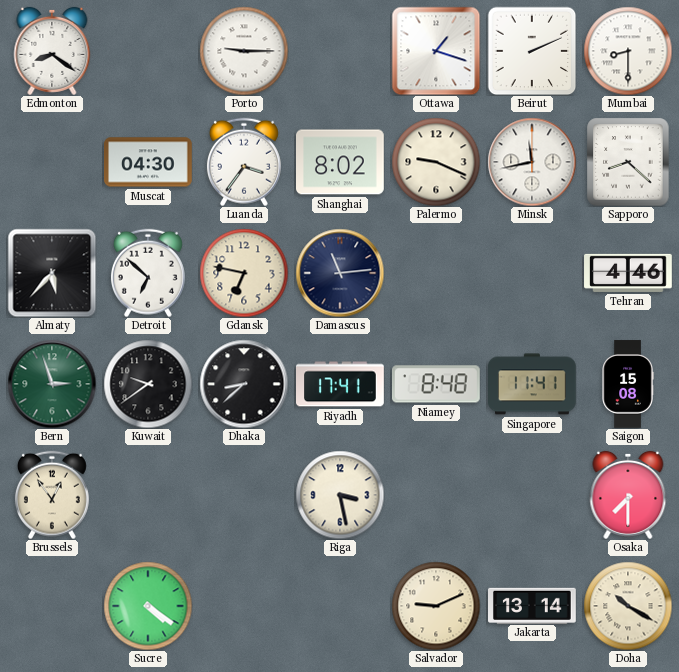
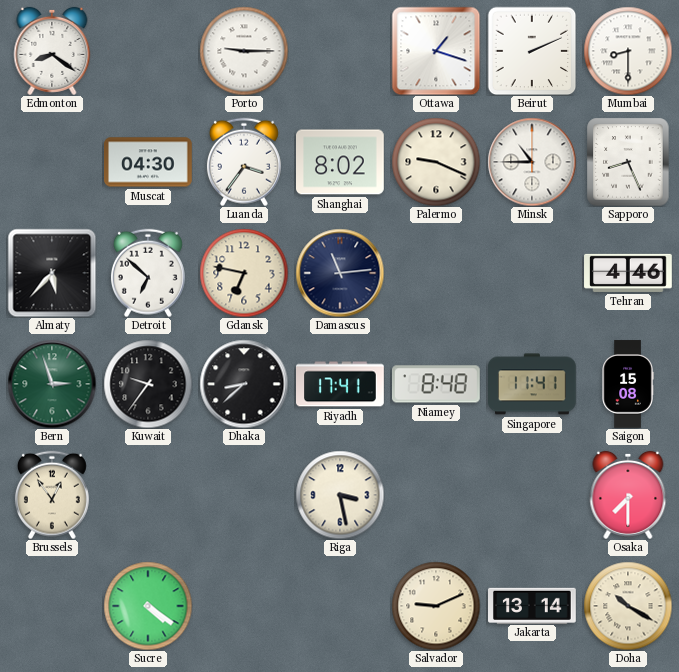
Minsk: 11:43 -> 10:45
Sapporo: 8:22 -> 8:26
Kuwait: 9:39 -> 9:36
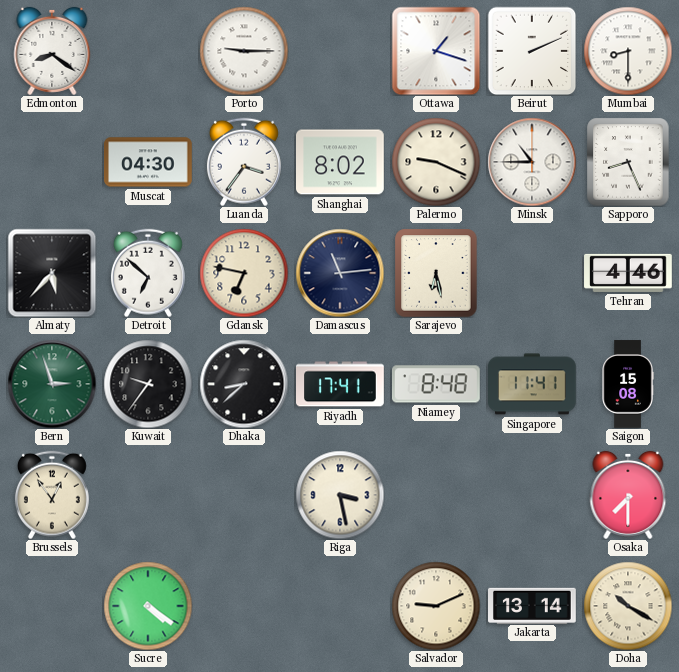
Sarajevo: none -> 6:28
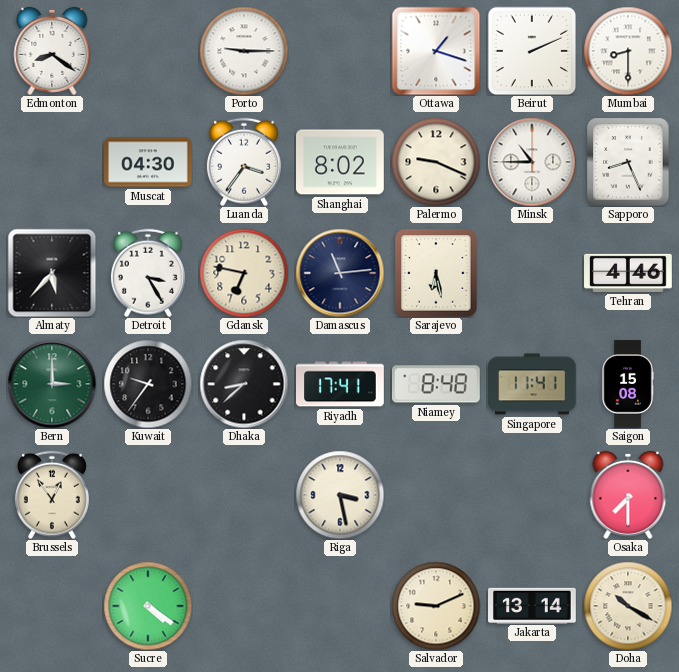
Detroit: 6:52 -> 3:25
Bern: 2:57 -> 3:00
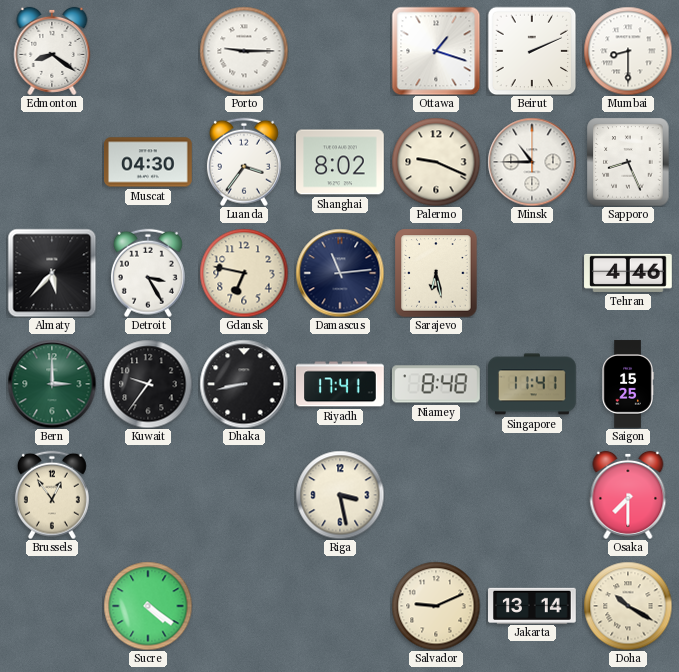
Dhaka: 8:38 -> 8:43
Saigon: 15:08 -> 15:25
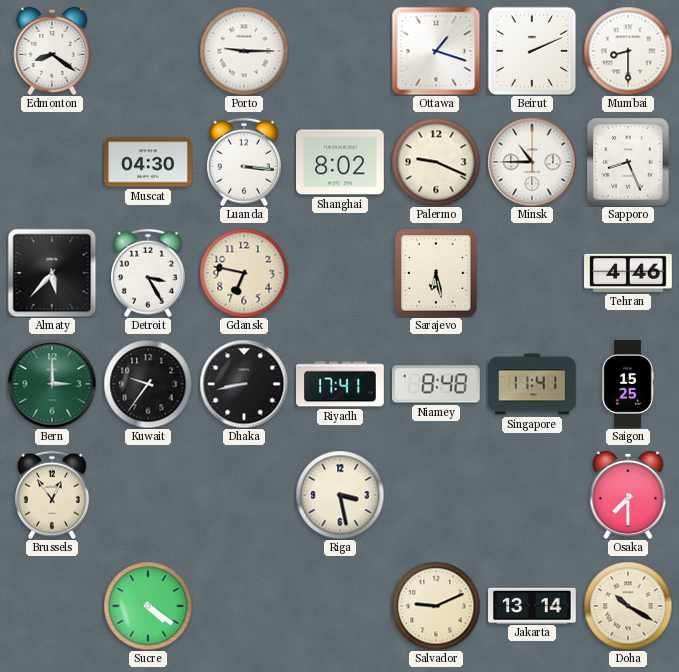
Luanda: 3:36 -> 3:16
Damascus: 11:14 -> none
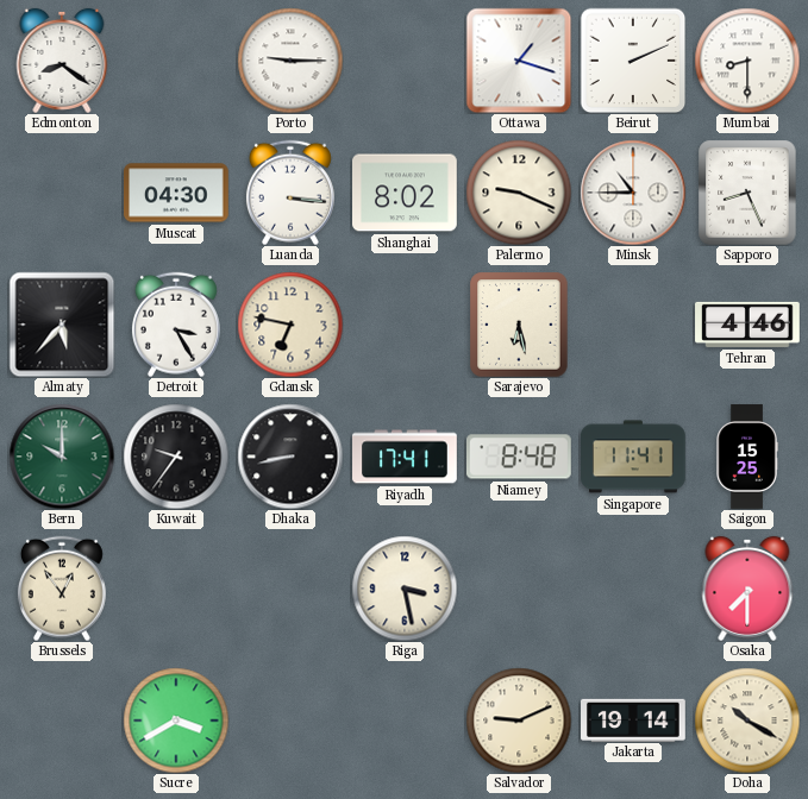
Bern: 3:00 -> 10:00
Sucre: 4:21 -> 3:40
Jakarta: 13:14 -> 19:14
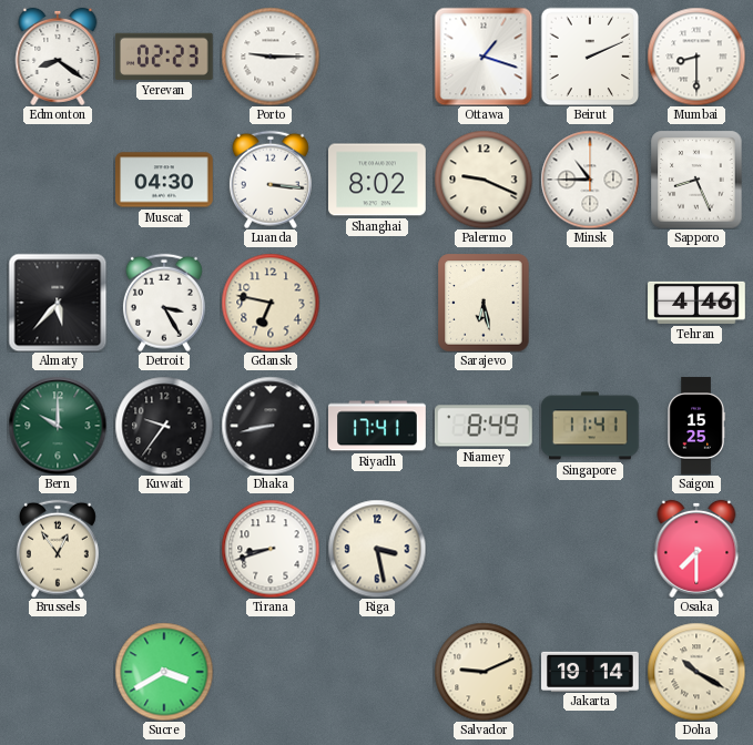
Yerevan: none -> 02:23
Niamey: 8:48 -> 8:49
Tirana: none -> 8:42
